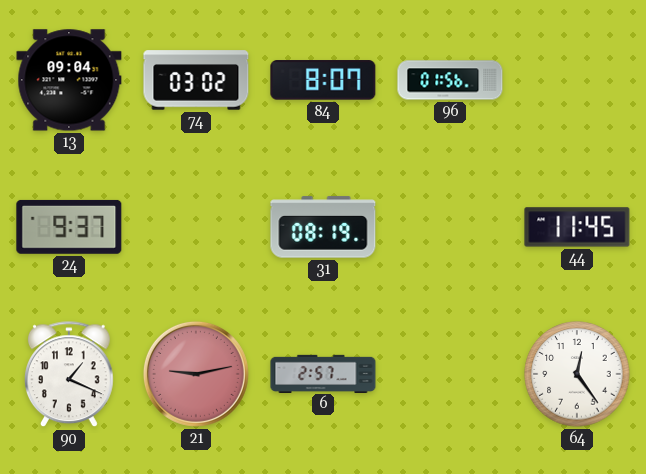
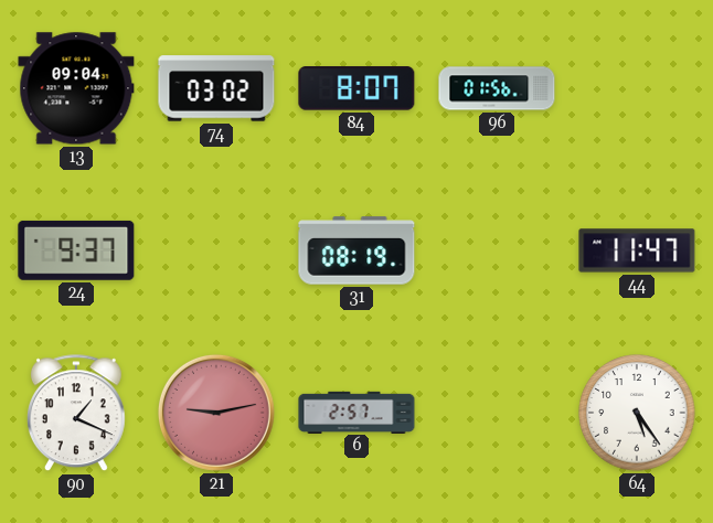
44: 11:45 -> 11:47
64: 12:24 -> 5:24
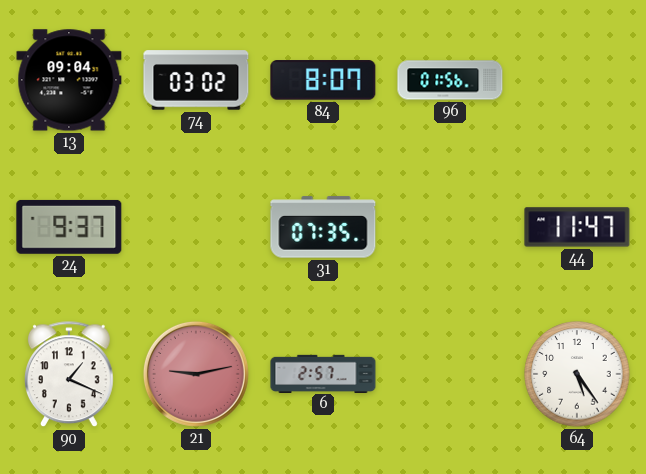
31: 08:19 -> 07:35
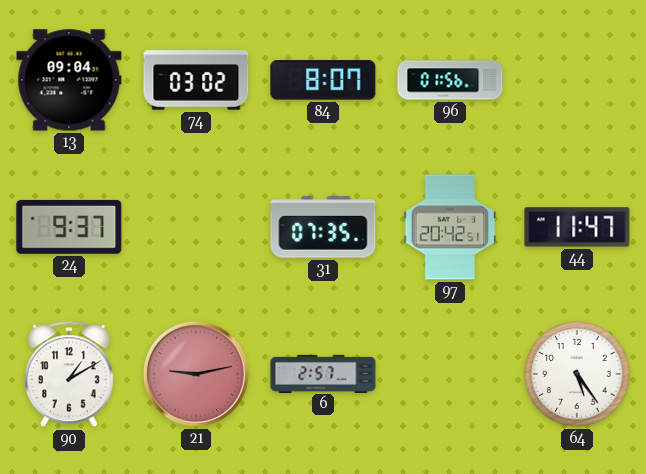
97: none -> 20:42
90: 1:19 -> 1:10
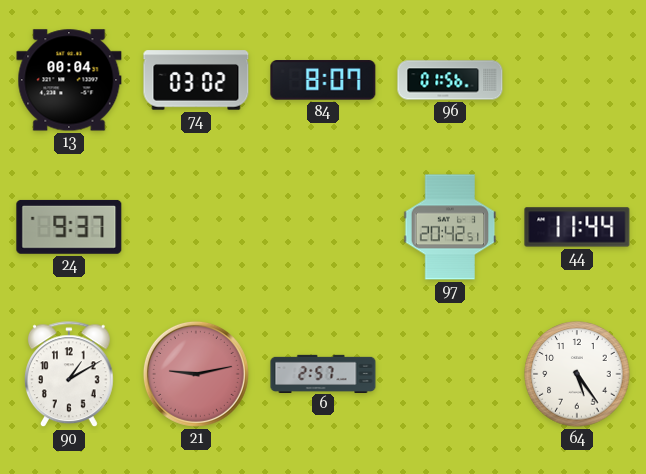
13: 09:04 -> 00:04
31: 07:35 -> none
44: 11:47 -> 11:44
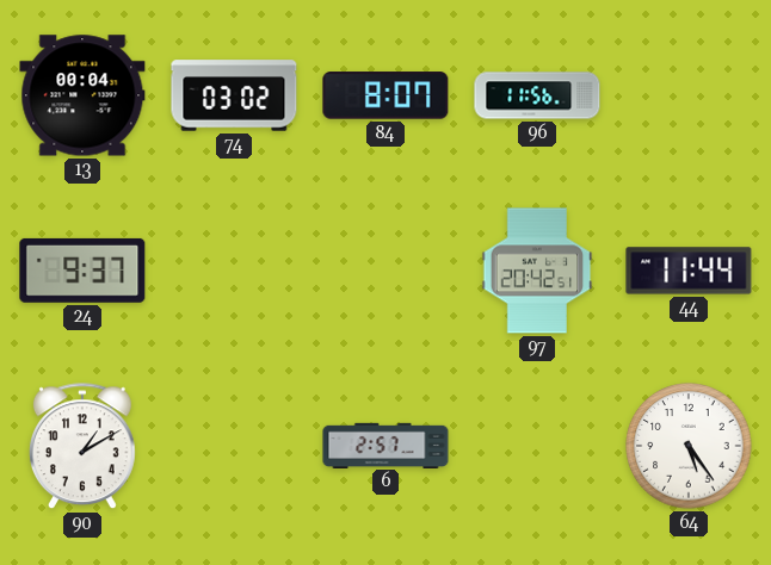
96: 01:56 -> 11:56
21: 9:13 -> none
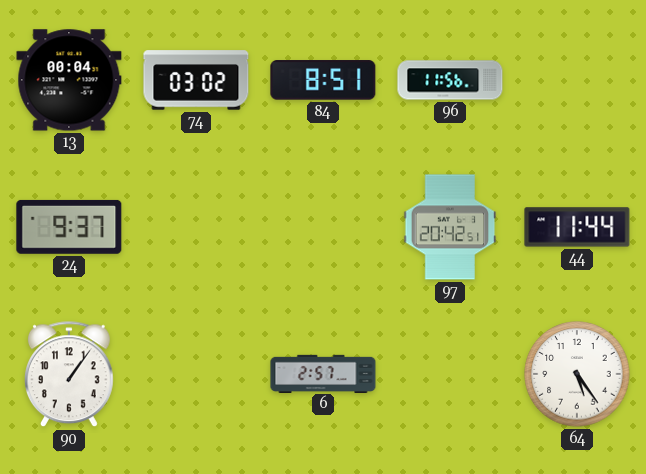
84: 8:07 -> 8:51
90: 1:10 -> 1:06
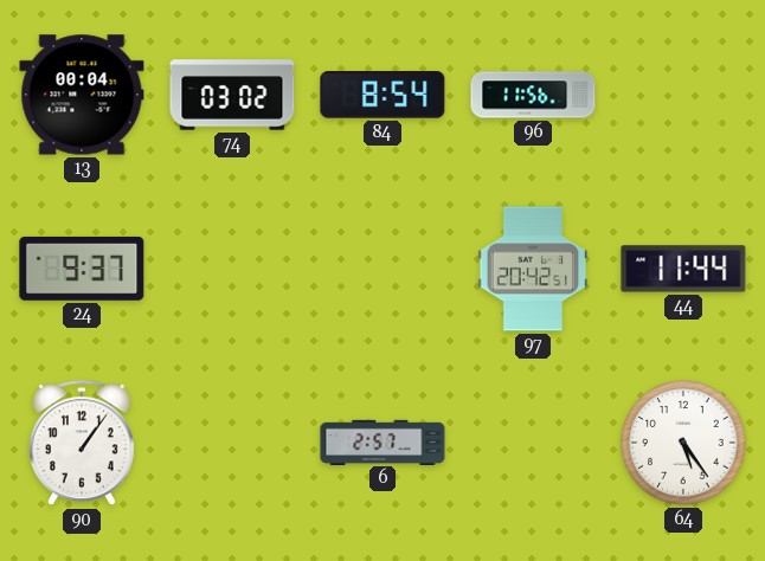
84: 8:51 -> 8:54
